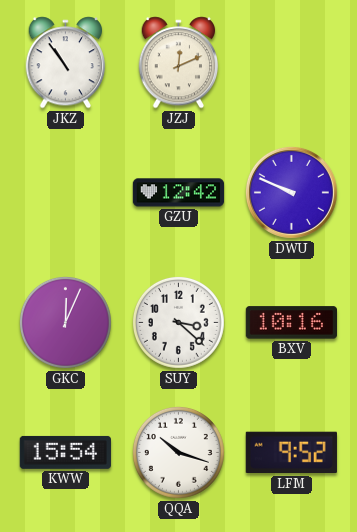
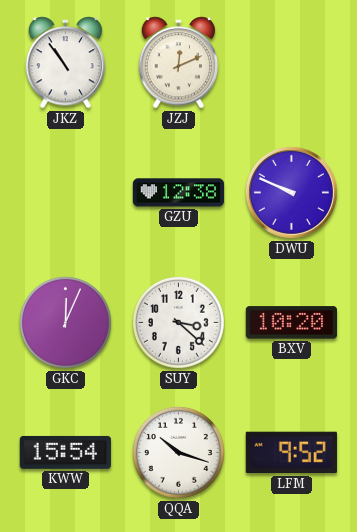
GZU: 12:42 -> 12:38
BXV: 10:16 -> 10:20
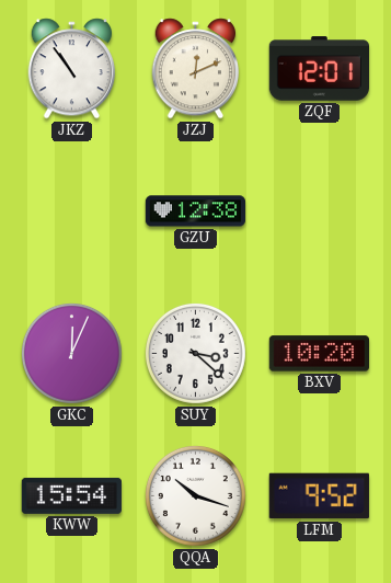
ZQF: none -> 12:01
DWU: 9:49 -> none
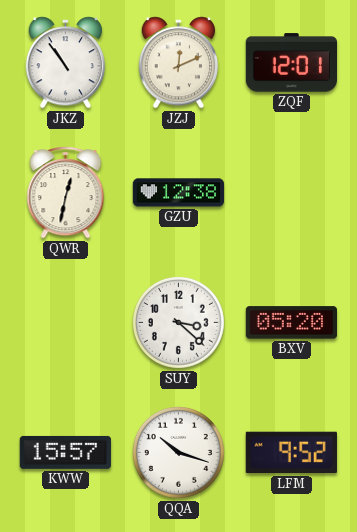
QWR: none -> 12:32
GKC: 12:04 -> none
BXV: 10:20 -> 05:20
KWW: 15:54 -> 15:57
